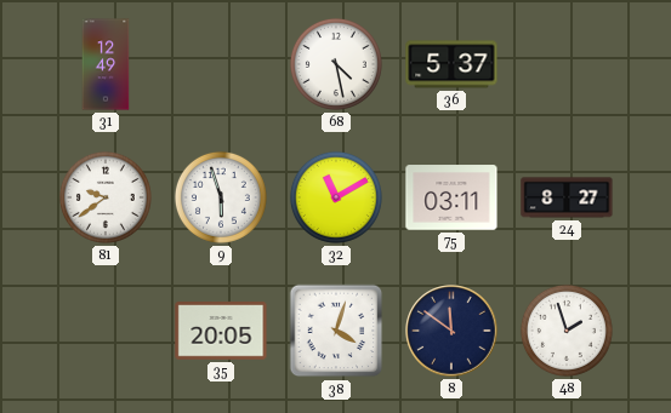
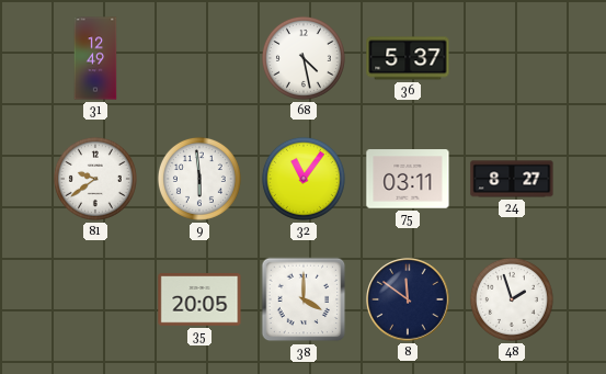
9: 5:57 -> 5:59
32: 11:10 -> 11:06
38: 4:03 -> 4:00
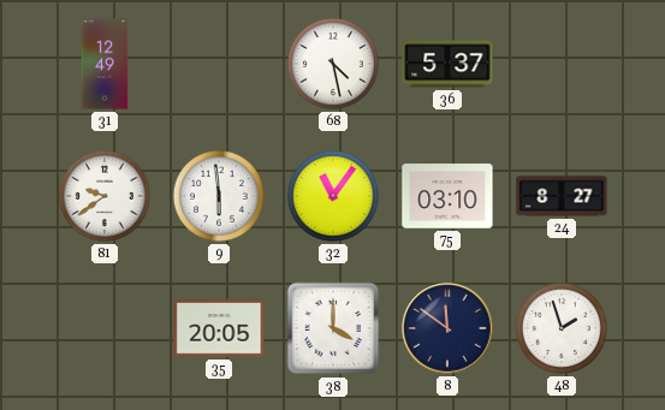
75: 03:11 -> 03:10
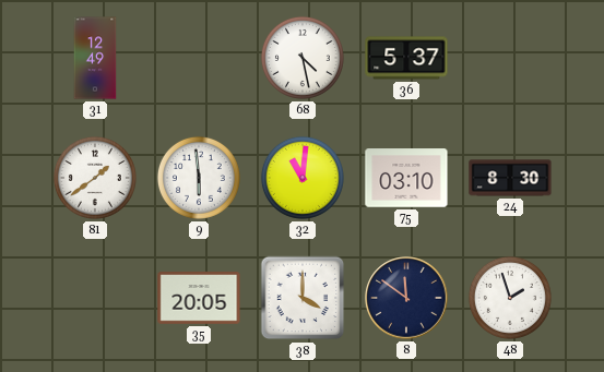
81: 9:39 -> 1:39
32: 11:06 -> 11:01
24: 8:27 -> 8:30
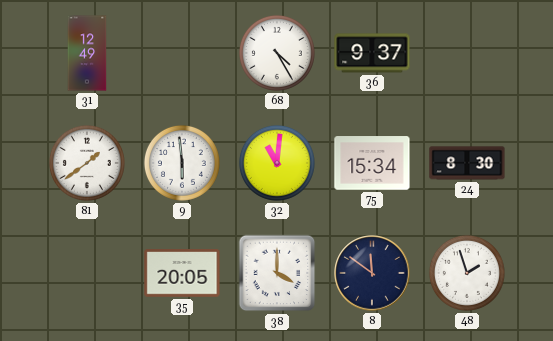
68: 4:28 -> 4:25
36: 5:37 -> 9:37
75: 03:10 -> 15:34
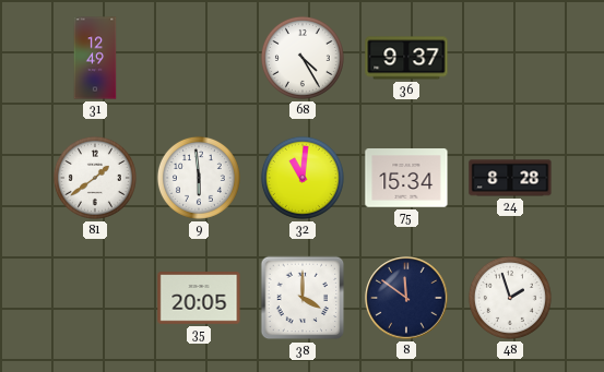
24: 8:30 -> 8:28
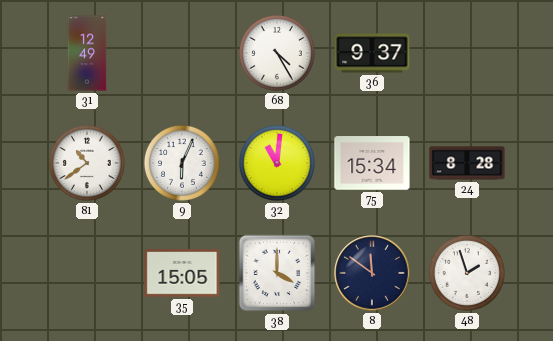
81: 1:39 -> 10:39
9: 5:59 -> 6:04
35: 20:05 -> 15:05
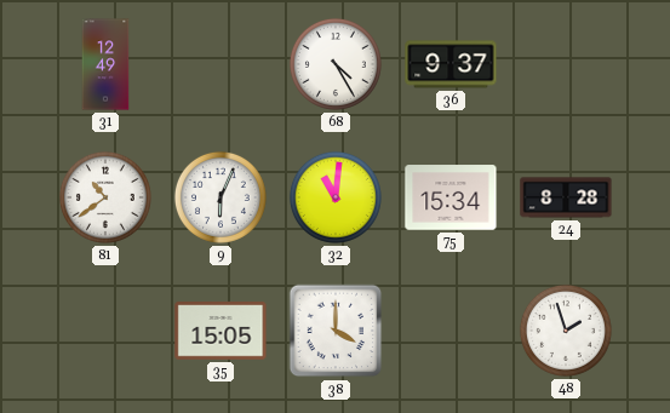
8: 11:51 -> none
